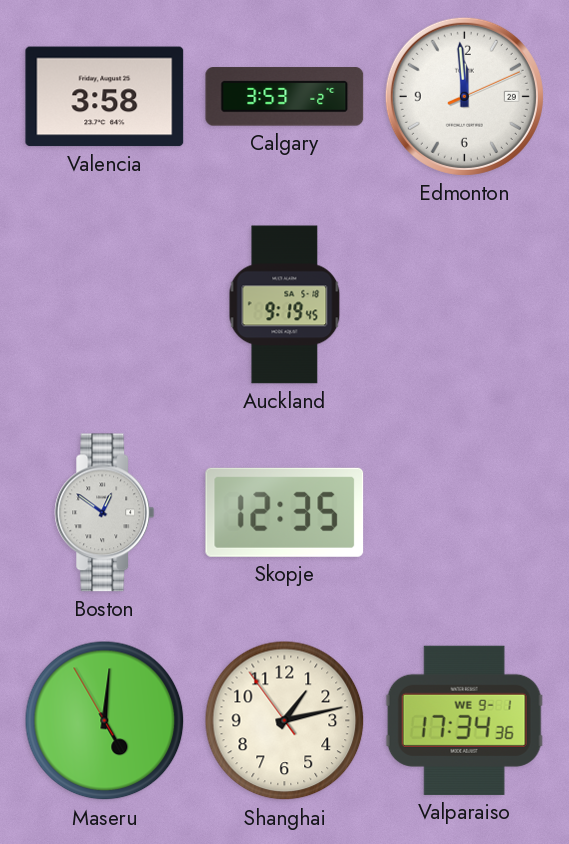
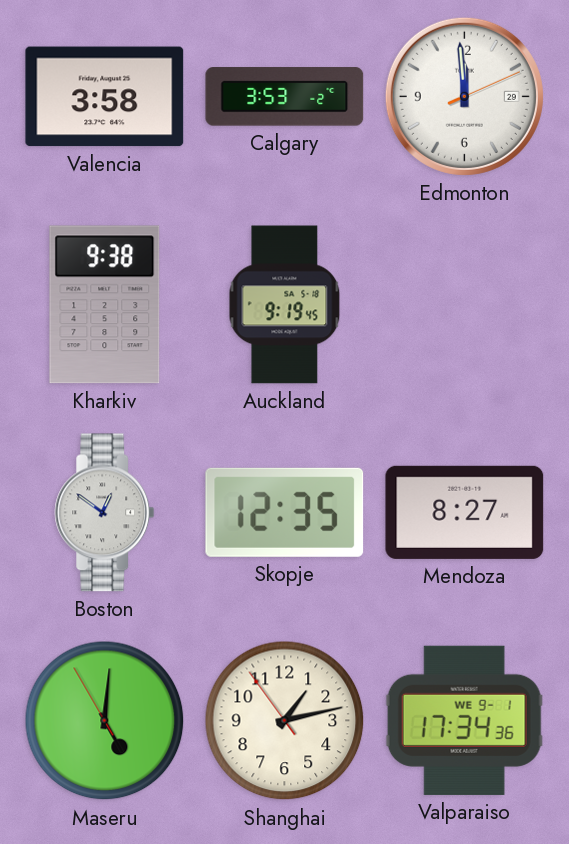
Kharkiv: none -> 9:38
Mendoza: none -> 8:27
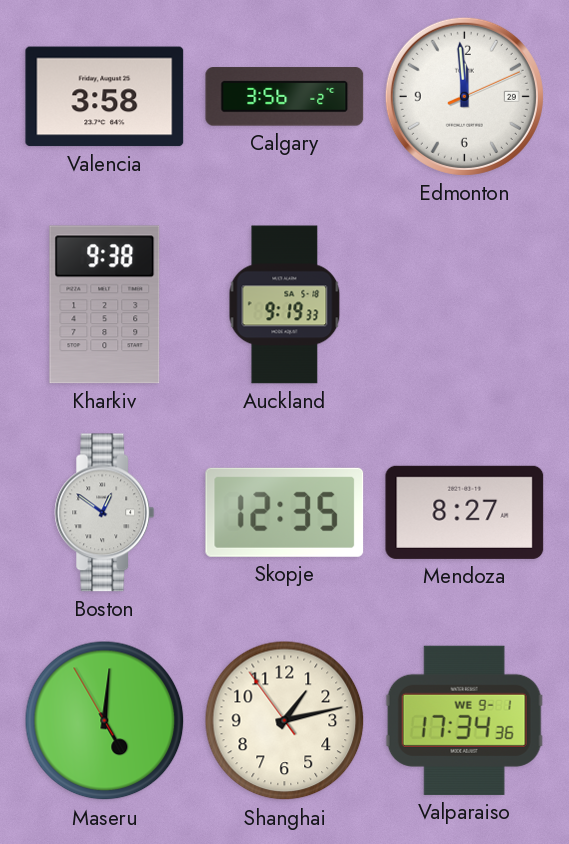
Calgary: 3:53 -> 3:56
Auckland: 9:19:45 -> 9:19:33
